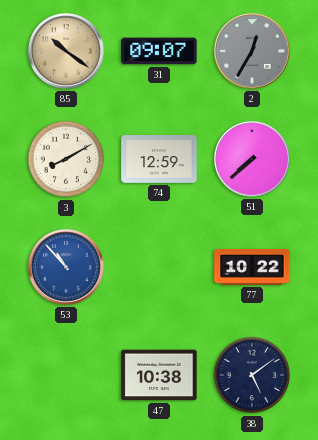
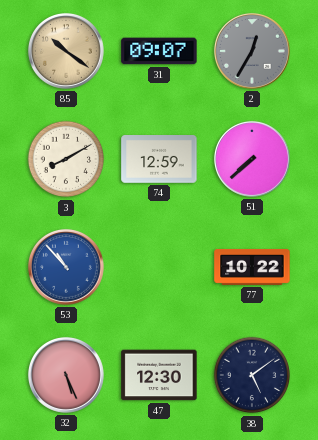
32: none -> 5:26
47: 10:38 -> 12:30
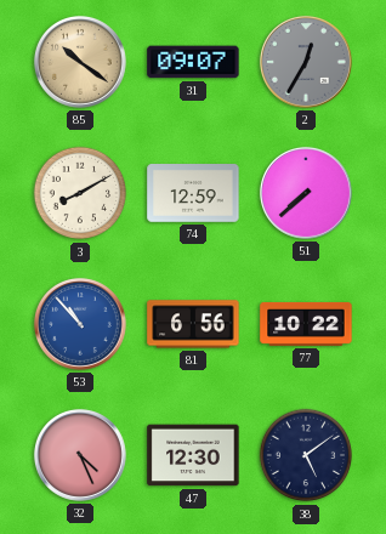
81: none -> 6:56
32: 5:26 -> 4:26
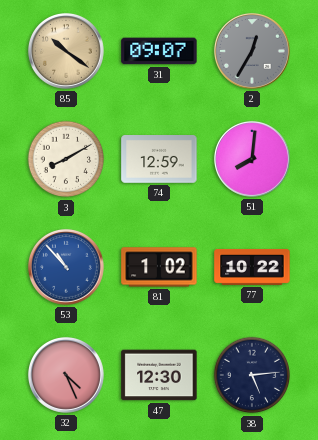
51: 7:38 -> 8:01
81: 6:56 -> 1:02
38: 5:09 -> 5:14
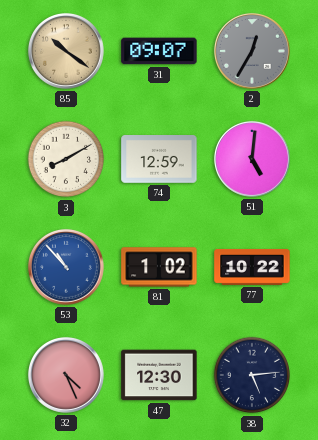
51: 8:01 -> 5:01
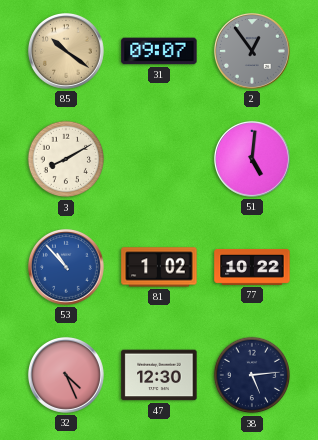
2: 12:35 -> 12:54
74: 12:59 -> none
